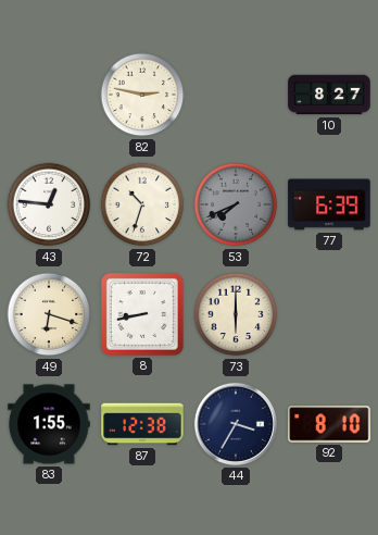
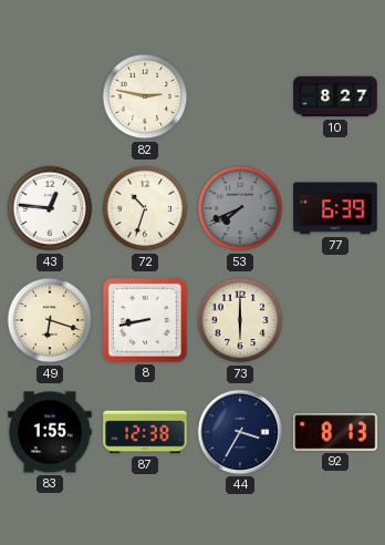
92: 8:10 -> 8:13
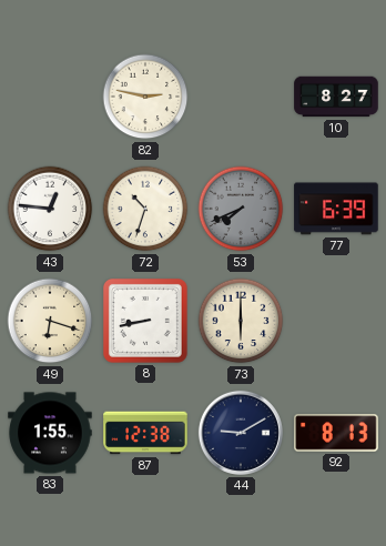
44: 3:35 -> 9:10
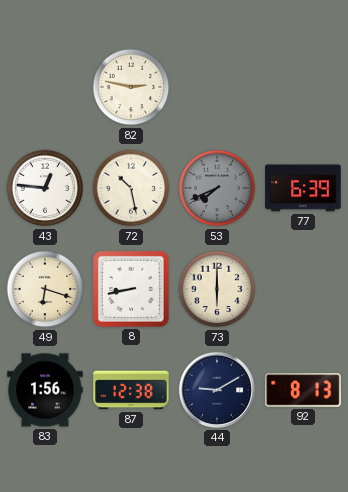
10: 8:27 -> none
72: 10:33 -> 10:28
83: 1:55 -> 1:56
